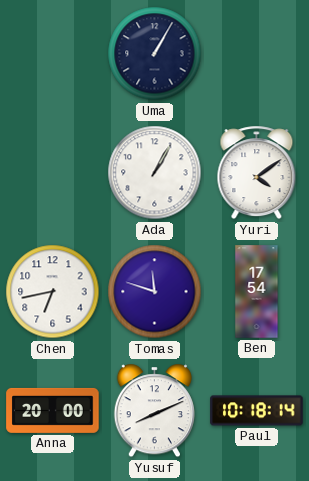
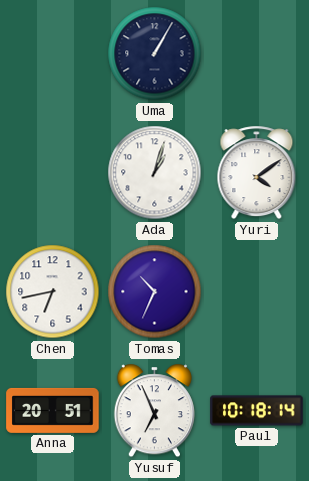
Ada: 1:05 -> 1:03
Tomas: 11:48 -> 10:34
Ben: 17:54 -> none
Anna: 20:00 -> 20:51
Yusuf: 8:11 -> 6:56
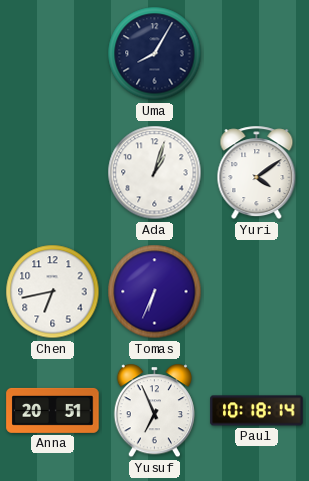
Uma: 1:05 -> 8:05
Tomas: 10:34 -> 6:34
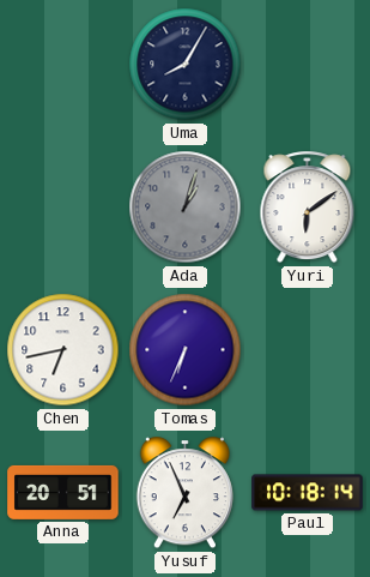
Ada dial: white -> grey
Yuri: 4:09 -> 6:09
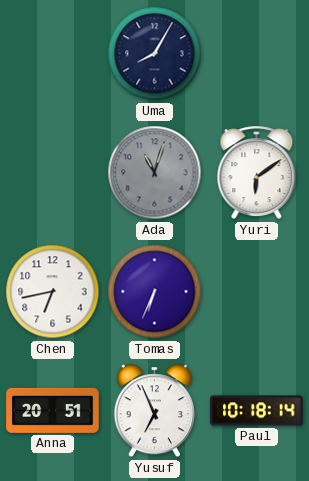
Ada: 1:03 -> 11:03
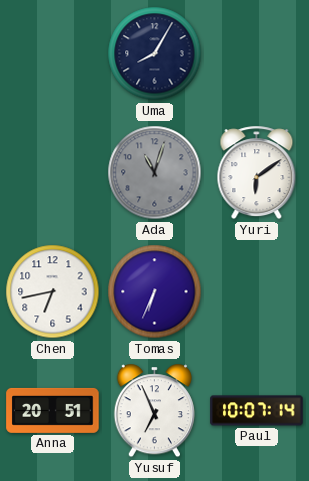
Paul: 10:18 -> 10:07
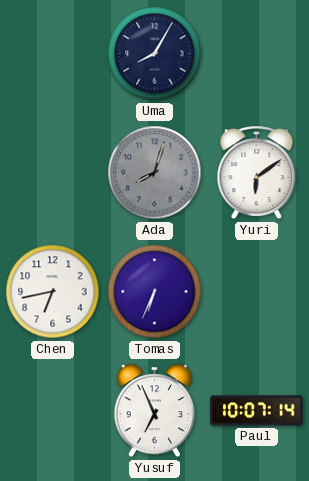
Ada: 11:03 -> 8:03
Anna: 20:51 -> none
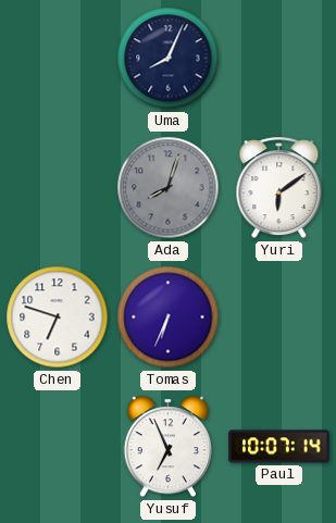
Uma: 8:05 -> 8:04
Chen: 6:43 -> 6:48
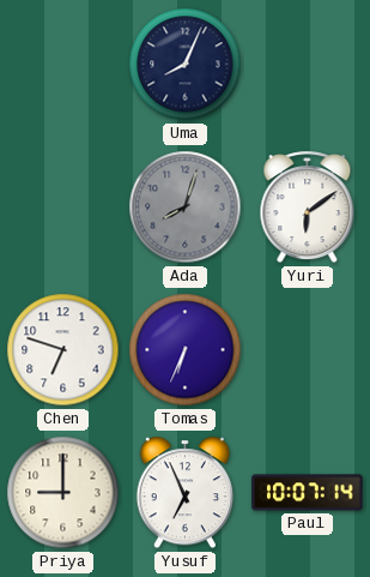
Priya: none -> 9:00
